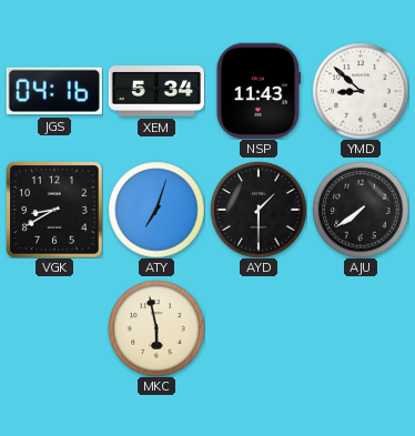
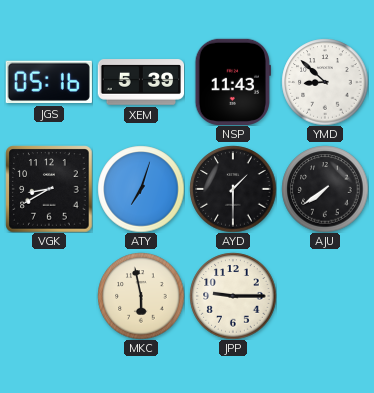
JGS: 04:16 -> 05:16
XEM: 5:34 -> 5:39
JPP: none -> 9:15
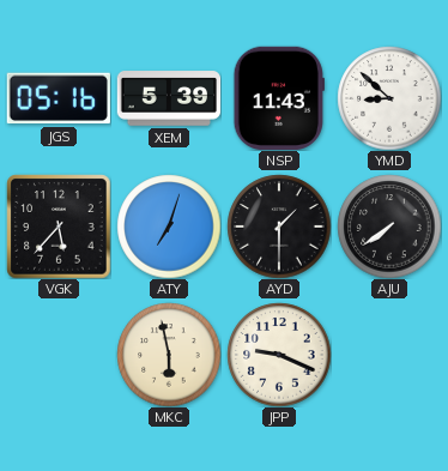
VGK: 8:40 -> 5:37
JPP: 9:15 -> 9:19
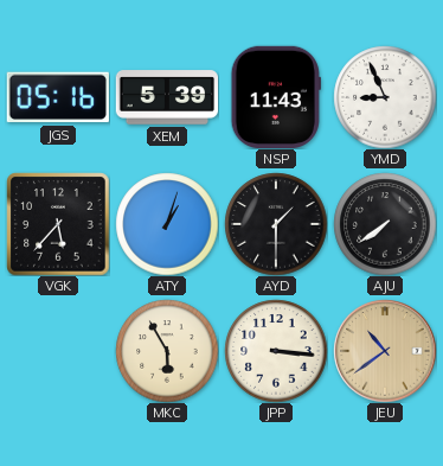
YMD: 8:52 -> 8:56
ATY: 7:03 -> 1:03
MKC: 5:58 -> 5:55
JPP: 9:19 -> 3:16
JEU: none -> 10:39
